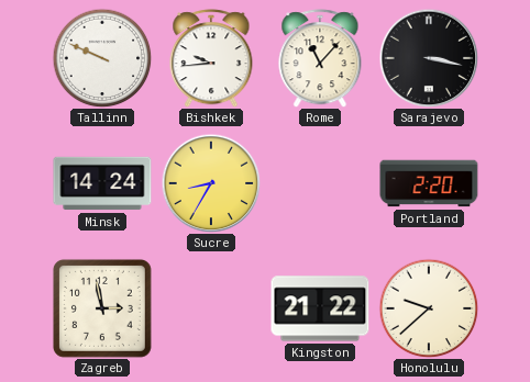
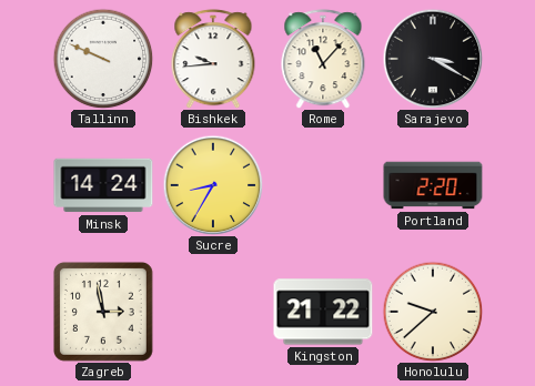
Sarajevo: 3:17 -> 3:20
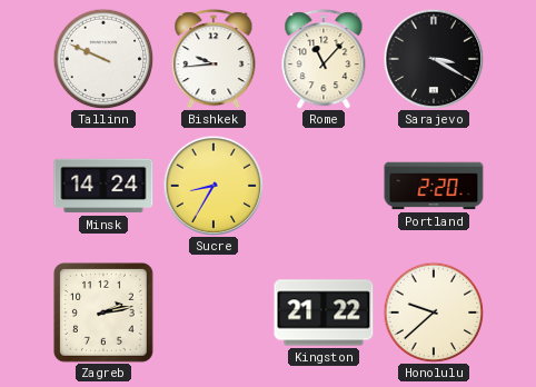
Zagreb: 2:58 -> 2:13
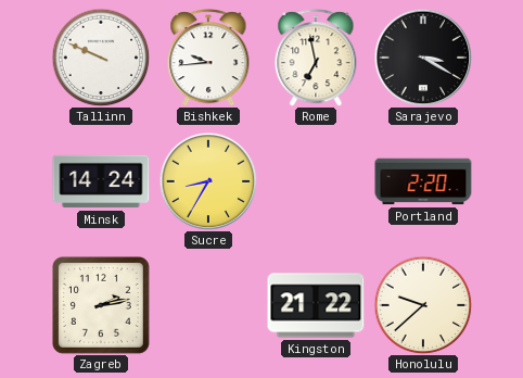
Rome: 11:07 -> 6:58
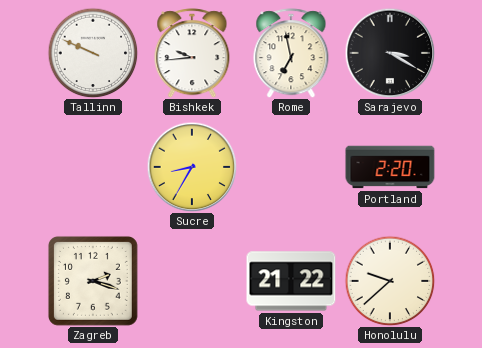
Minsk: 14:24 -> none
Zagreb: 2:13 -> 2:18
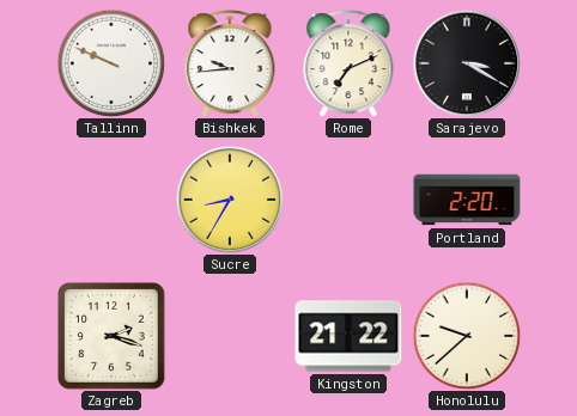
Rome: 6:58 -> 7:11
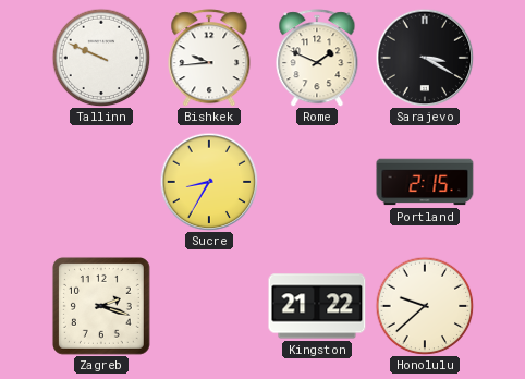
Rome: 7:11 -> 1:49
Portland: 2:20 -> 2:15
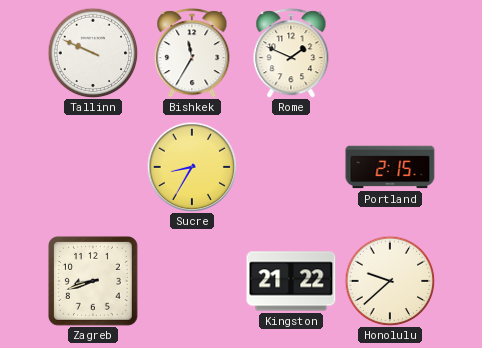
Bishkek: 9:44 -> 11:35
Sarajevo: 3:20 -> none
Zagreb: 2:18 -> 8:42
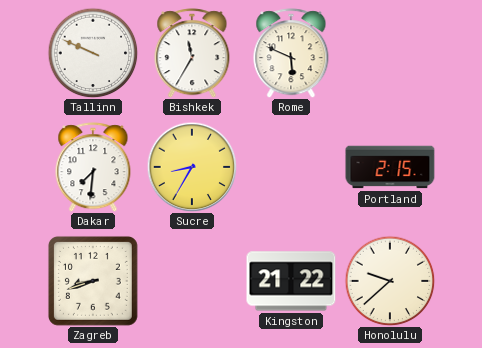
Rome: 1:49 -> 5:49
Dakar: none -> 7:31
